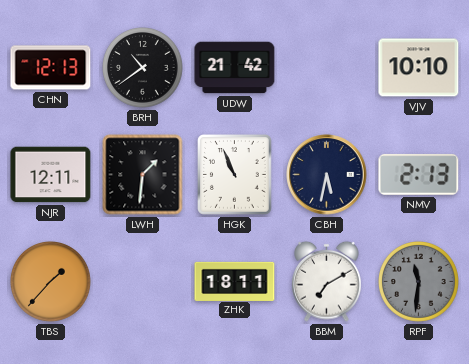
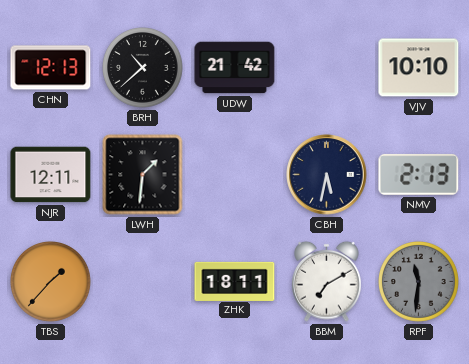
BRH: 10:39 -> 10:38
HGK: 10:56 -> none
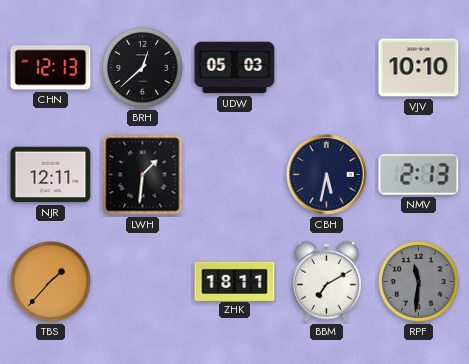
BRH: 10:38 -> 12:38
UDW: 21:42 -> 05:03
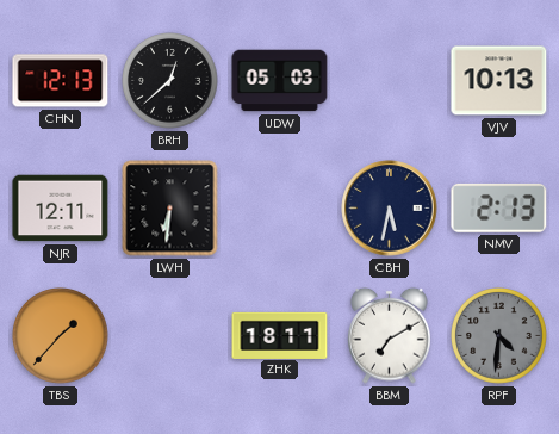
VJV: 10:10 -> 10:13
LWH: 1:31 -> 6:31
RPF: 11:31 -> 4:31
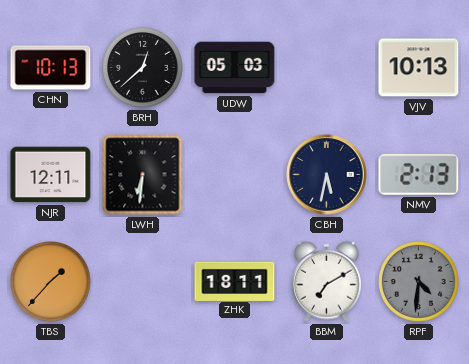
CHN: 12:13 -> 10:13
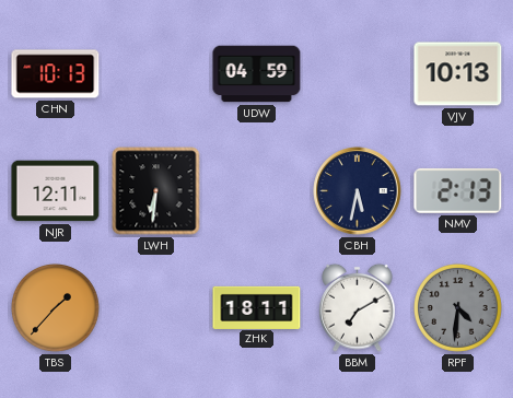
BRH: 12:38 -> none
UDW: 05:03 -> 04:59
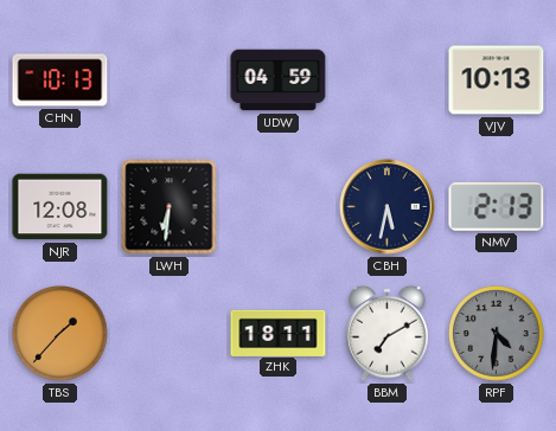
NJR: 12:11 -> 12:08
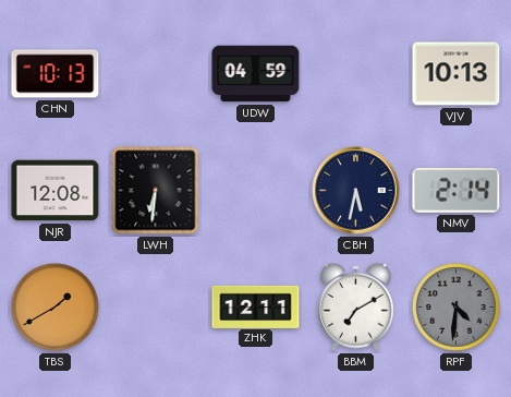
NMV: 2:13 -> 2:14
TBS: 1:37 -> 1:40
ZHK: 18:11 -> 12:11
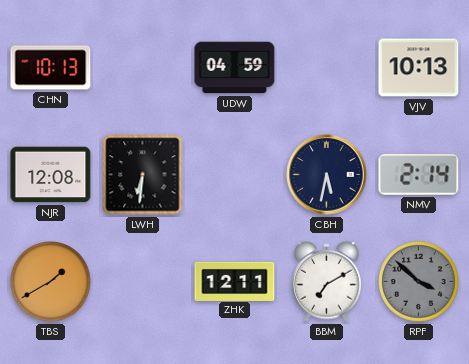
RPF: 4:31 -> 3:52
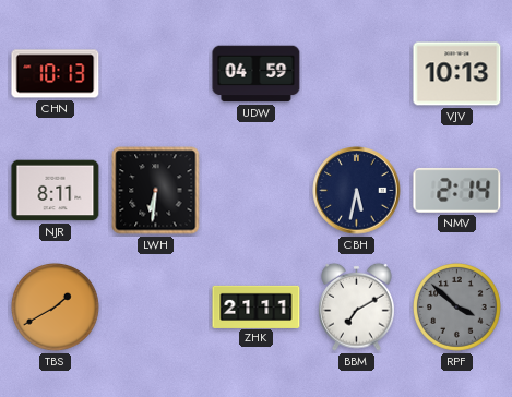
NJR: 12:08 -> 8:11
ZHK: 12:11 -> 21:11
